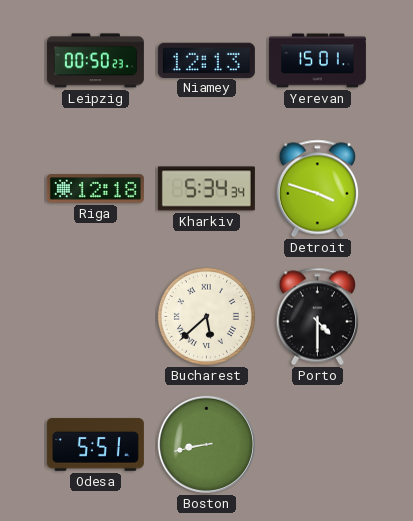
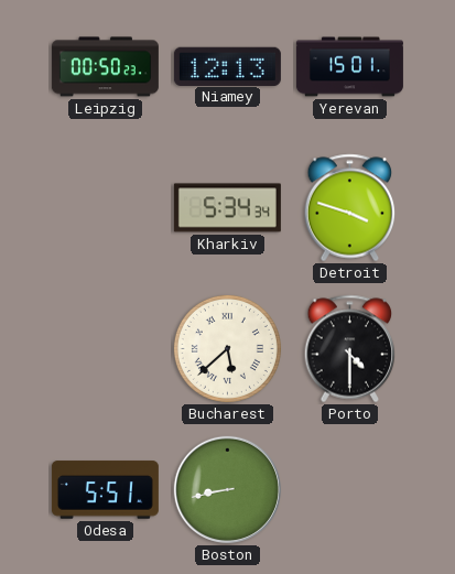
Riga: 12:18 -> none
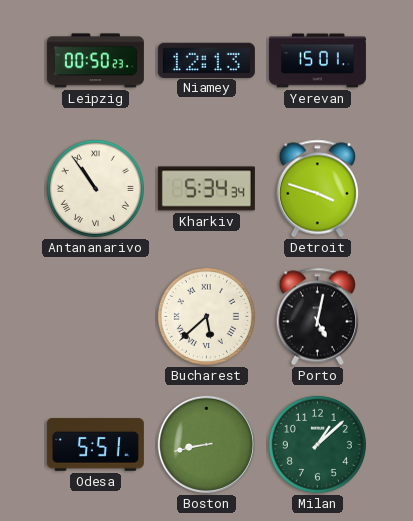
Antananarivo: none -> 10:54
Porto: 4:30 -> 5:02
Milan: none -> 1:08
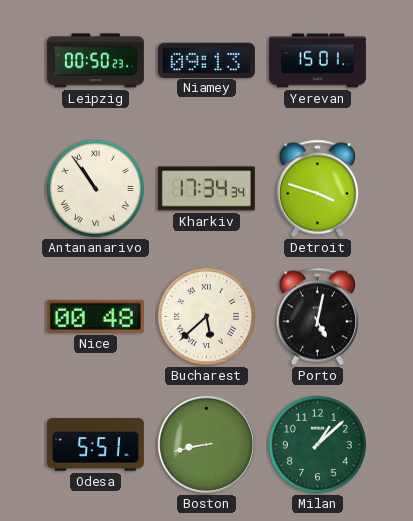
Niamey: 12:13 -> 09:13
Kharkiv: 5:34 -> 17:34
Nice: none -> 00:48
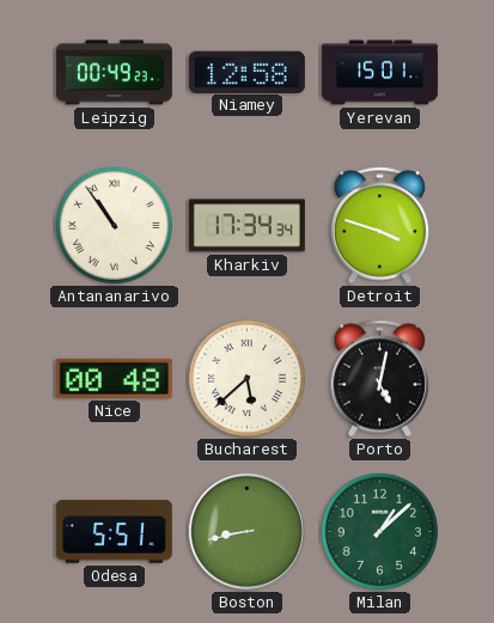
Leipzig: 00:50 -> 00:49
Niamey: 09:13 -> 12:58
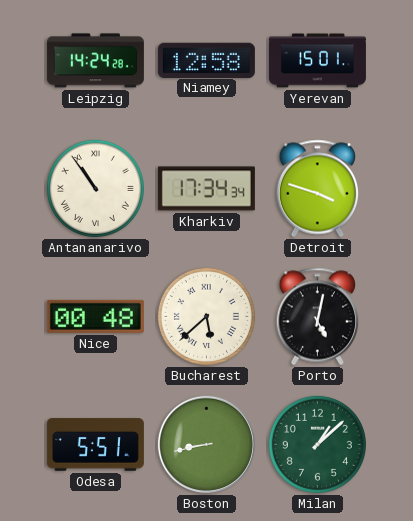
Leipzig: 00:49 -> 14:24
